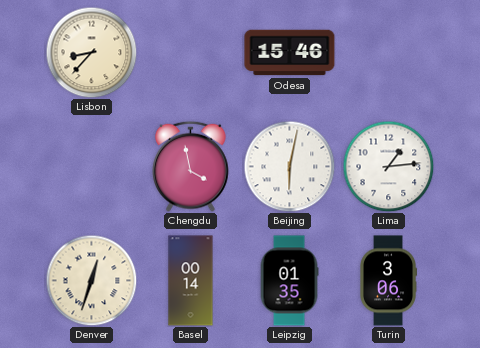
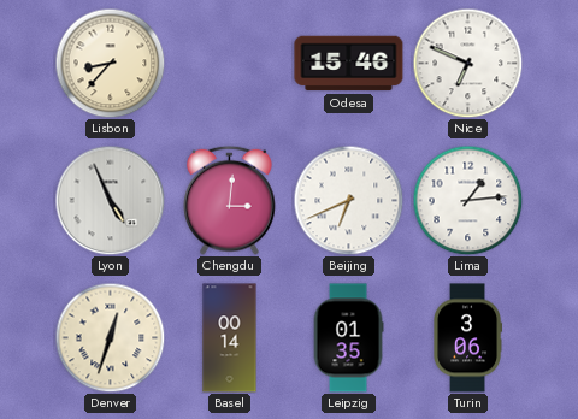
Nice: none -> 6:49
Lyon: none -> 4:56
Chengdu: 3:58 -> 3:01
Beijing: 6:02 -> 6:41
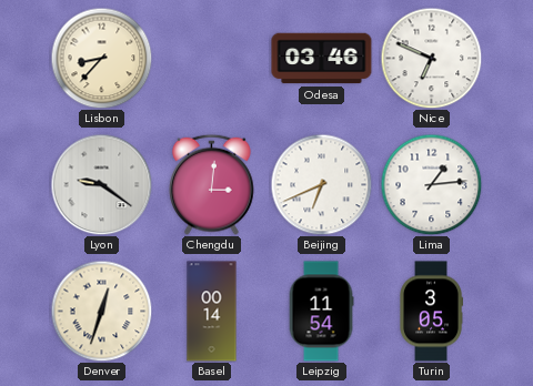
Odesa: 15:46 -> 03:46
Lyon: 4:56 -> 9:21
Leipzig: 01:35 -> 11:54
Turin: 3:06 -> 3:05
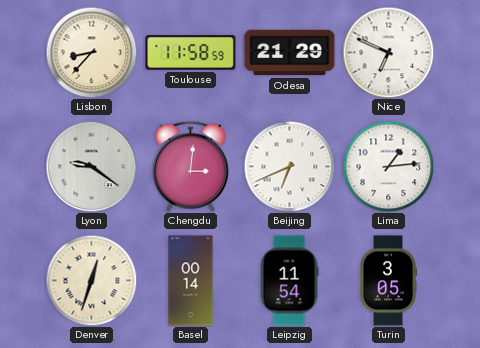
Toulouse: none -> 11:58
Odesa: 03:46 -> 21:29
